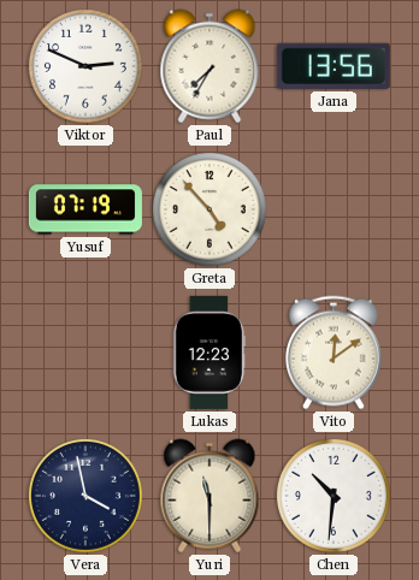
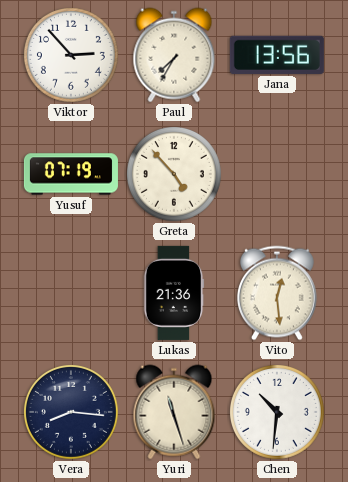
Viktor: 2:49 -> 2:53
Lukas: 12:23 -> 21:36
Vito: 12:09 -> 12:29
Vera: 3:58 -> 8:16
Yuri: 11:30 -> 11:27
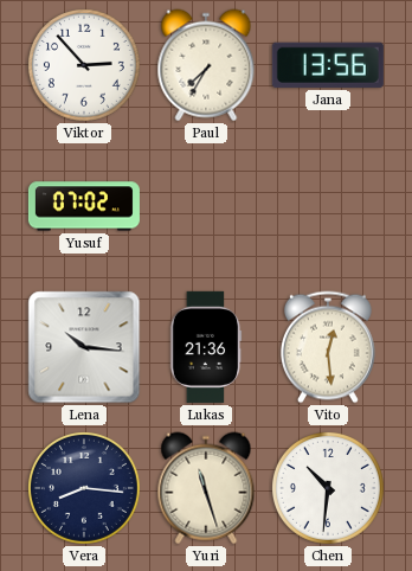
Yusuf: 07:19 -> 07:02
Greta: 4:53 -> none
Lena: none -> 10:16
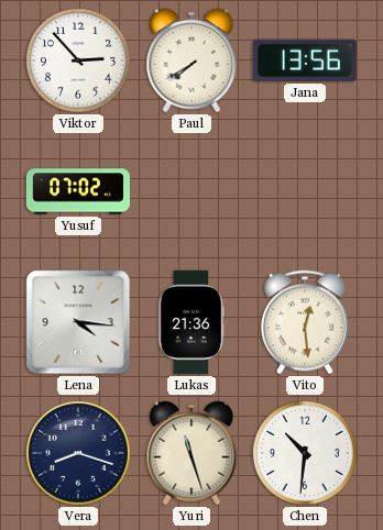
Paul: 7:35 -> 7:40
Lena: 10:16 -> 4:16
Vera: 8:16 -> 8:18
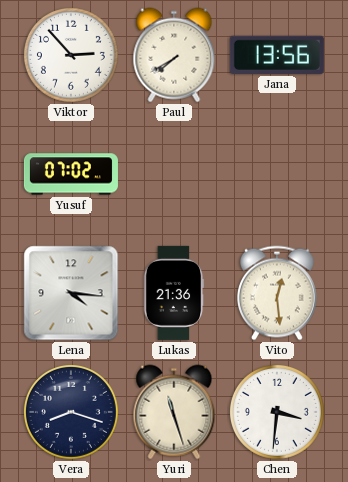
Chen: 10:31 -> 3:31
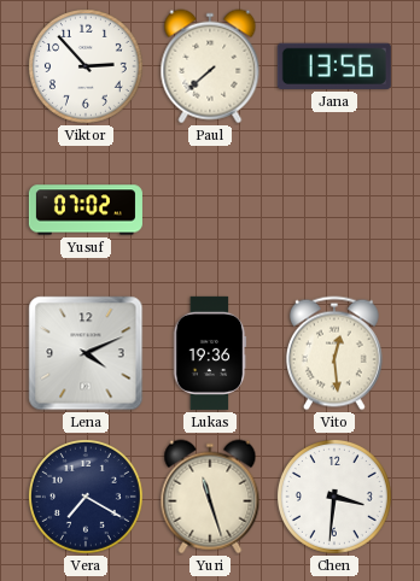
Paul: 7:40 -> 7:38
Lena: 4:16 -> 4:11
Lukas: 21:36 -> 19:36
Vera: 8:18 -> 7:20
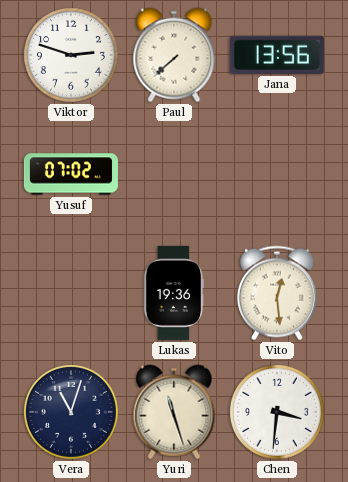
Viktor: 2:53 -> 2:48
Lena: 4:11 -> none
Vera: 7:20 -> 11:03
